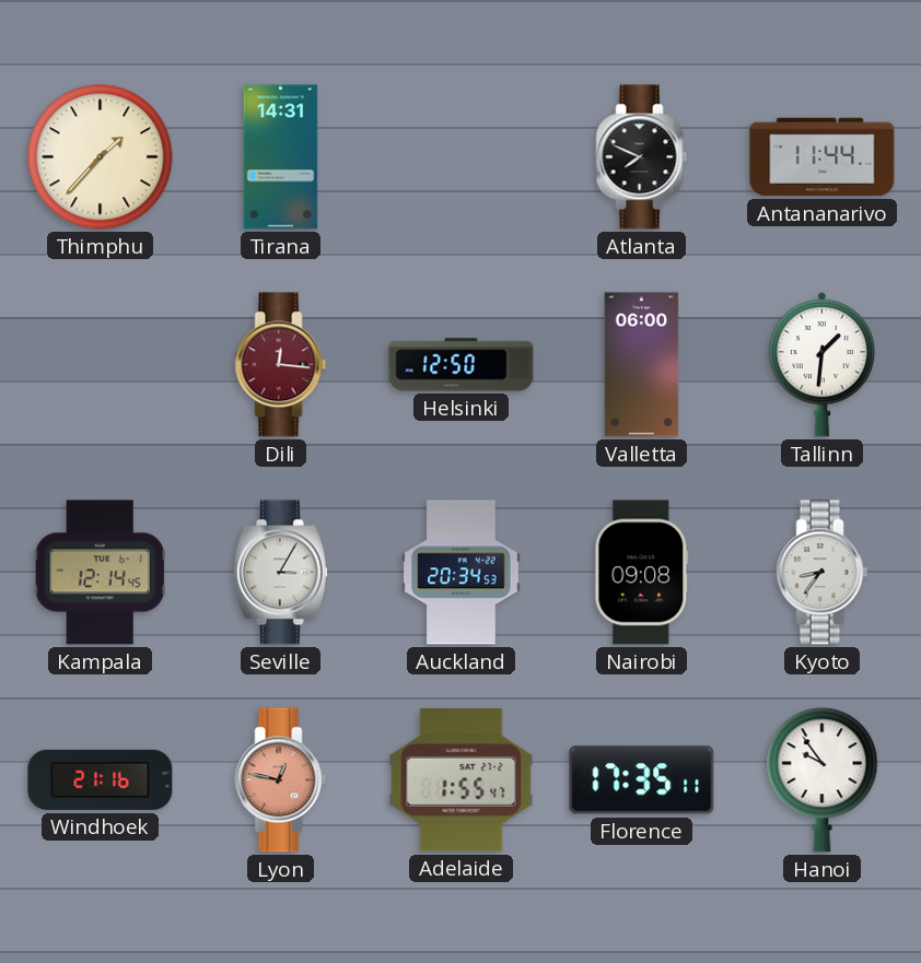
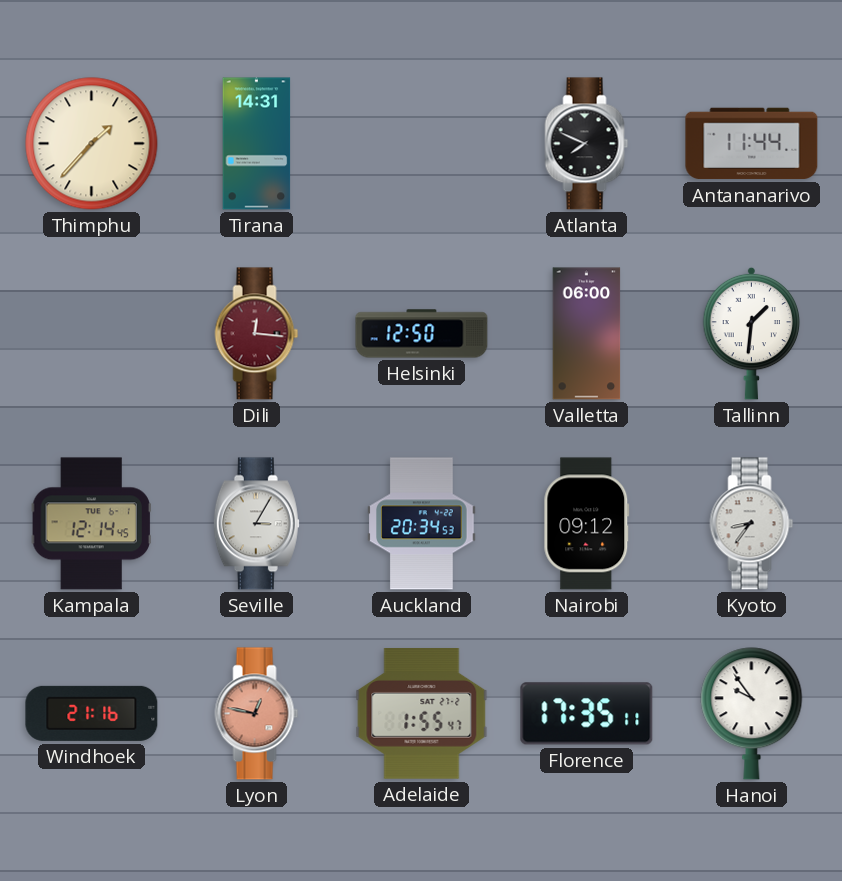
Nairobi: 09:08 -> 09:12
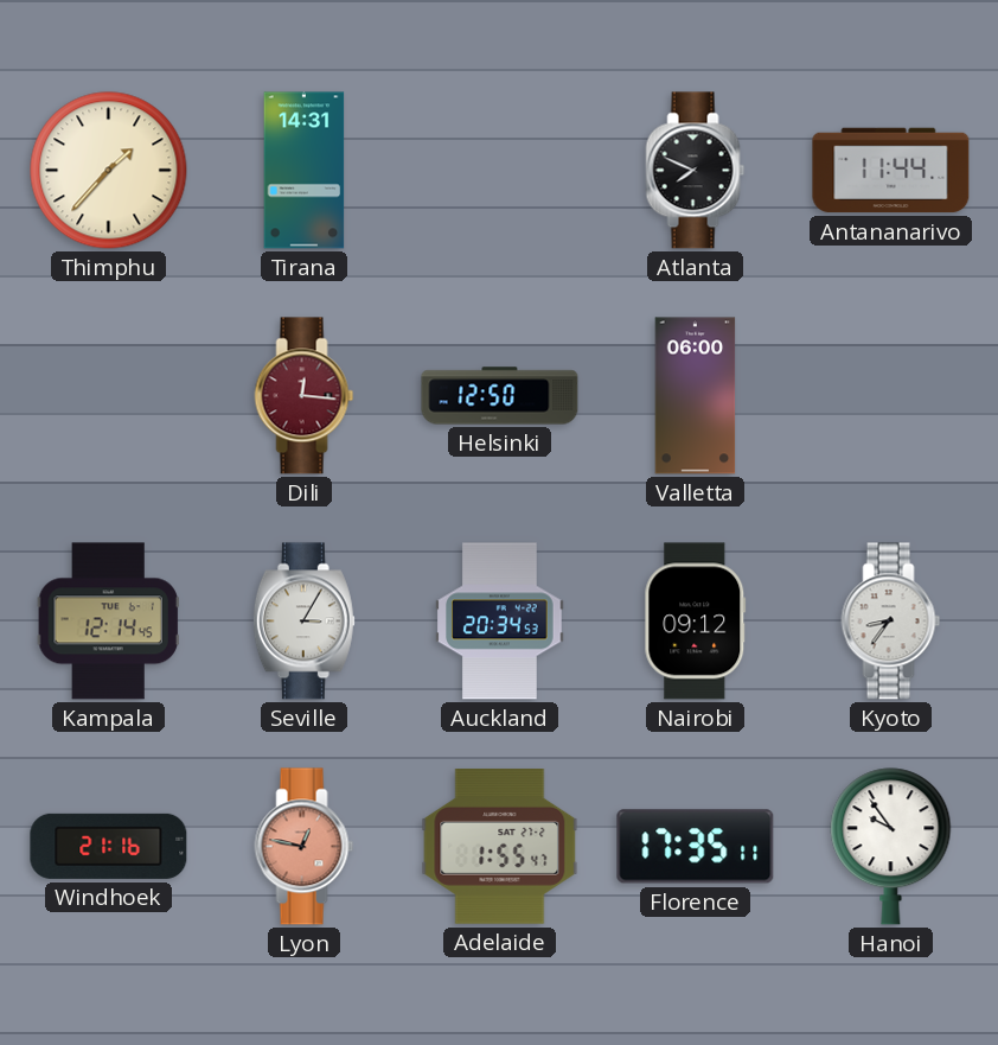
Tallinn: 1:31 -> none
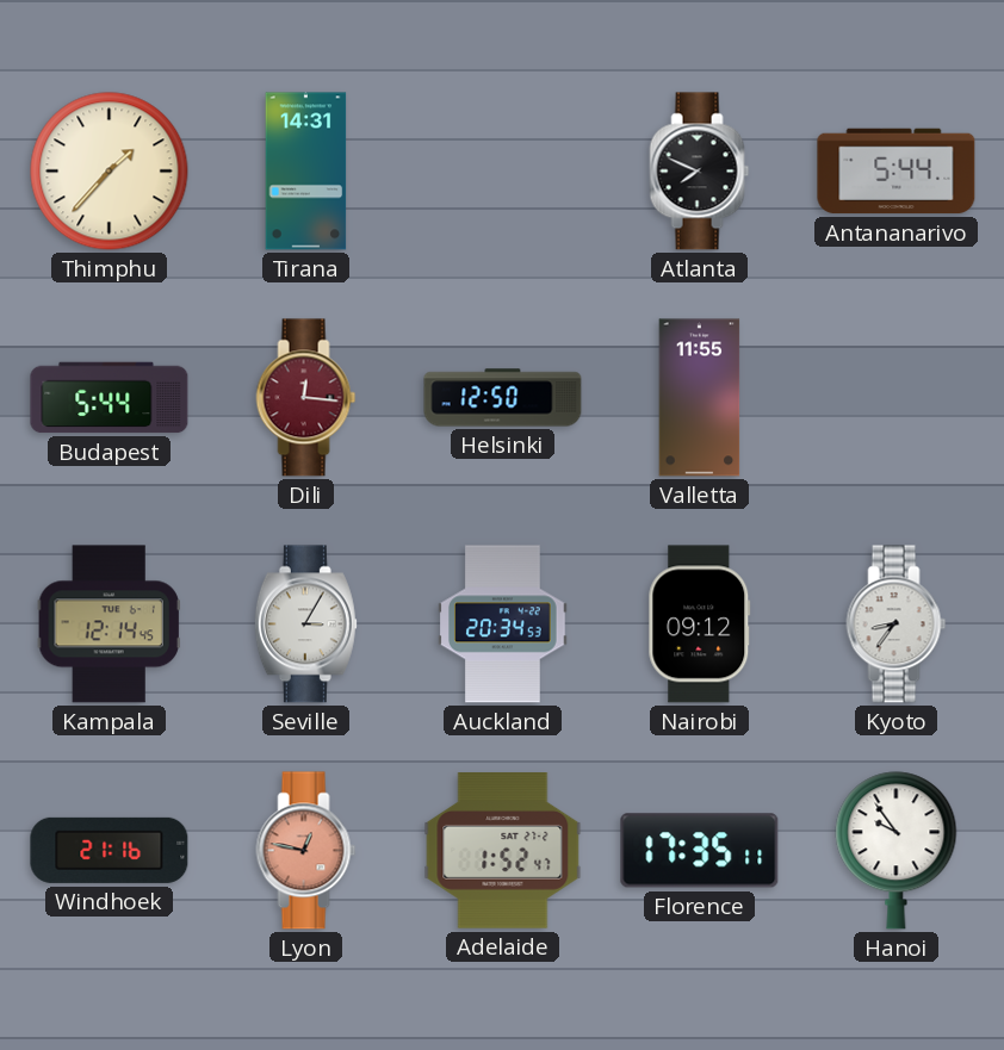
Antananarivo: 11:44 -> 5:44
Budapest: none -> 5:44
Valletta: 06:00 -> 11:55
Adelaide: 1:55 -> 1:52
